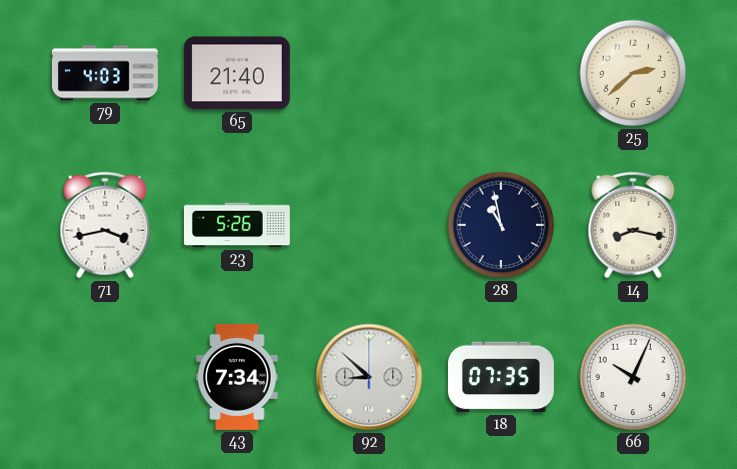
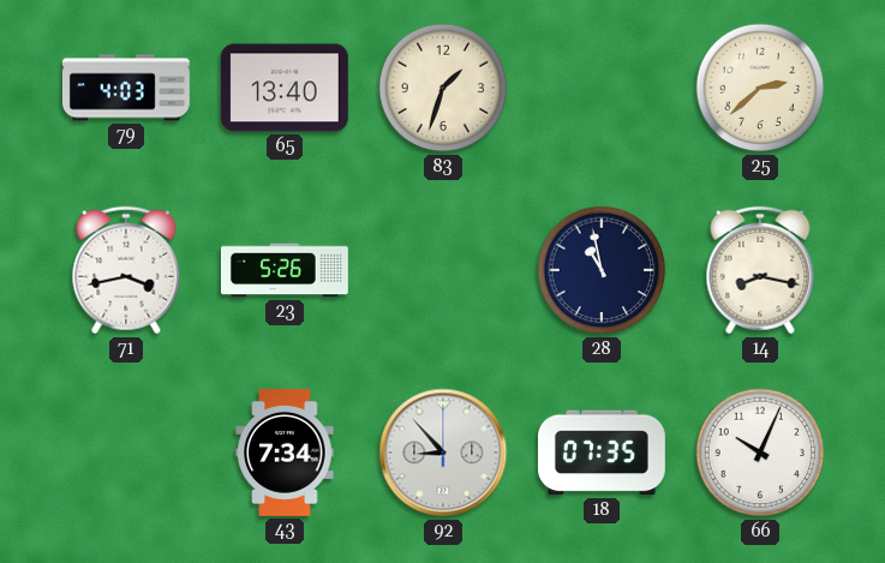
65: 21:40 -> 13:40
83: none -> 1:33
92: 8:52 -> 8:53
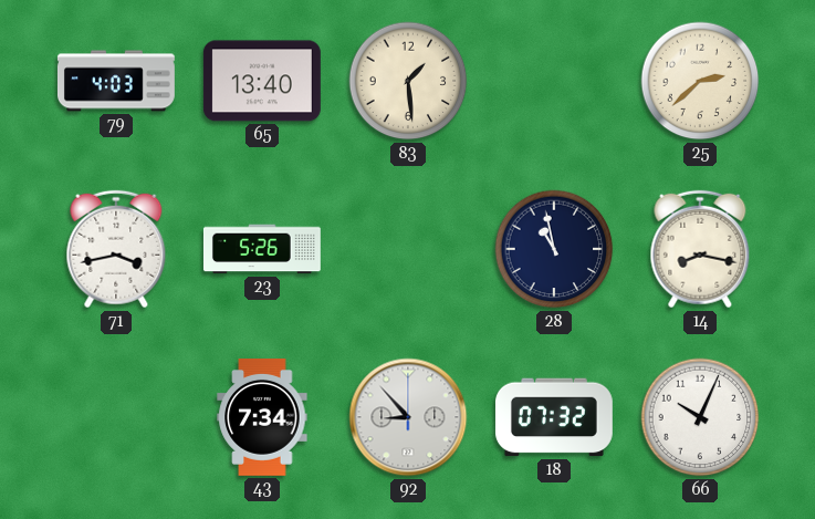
83: 1:33 -> 1:29
18: 07:35 -> 07:32
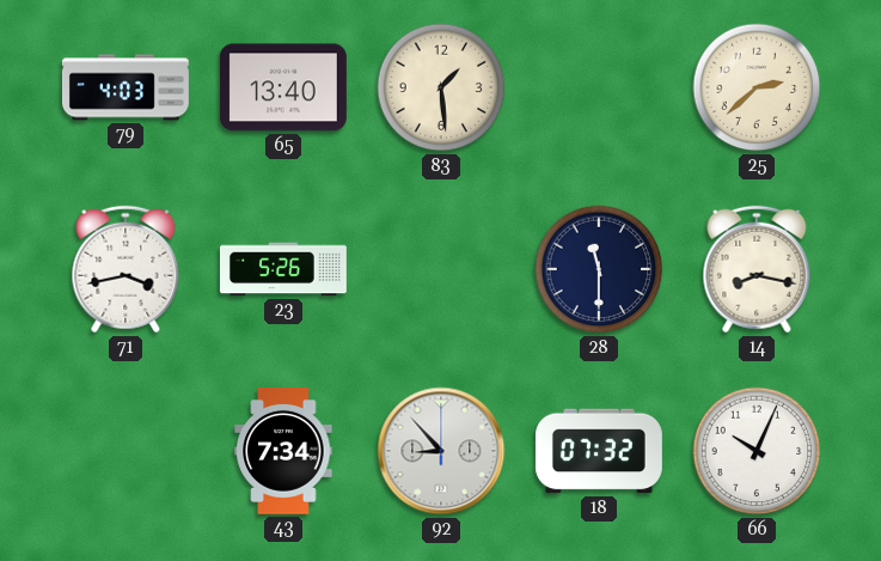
28: 10:58 -> 11:30
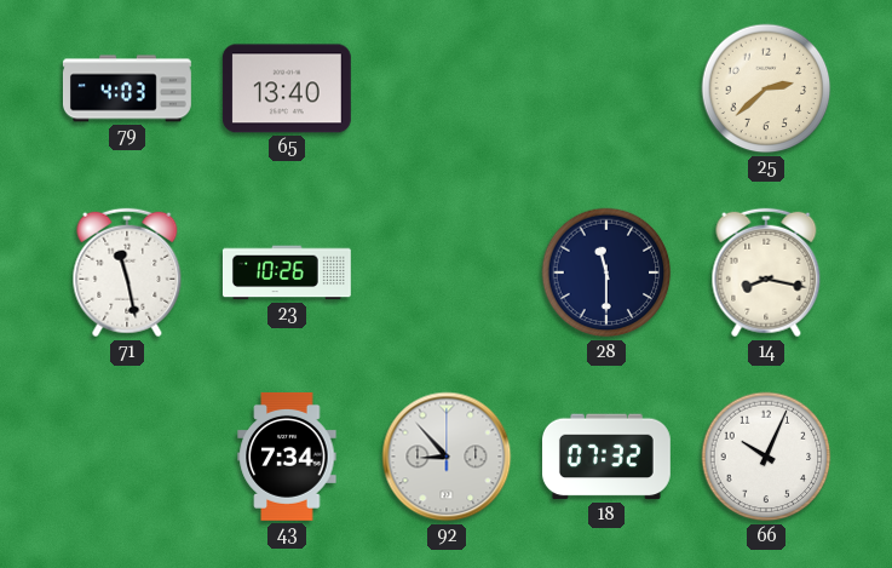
83: 1:29 -> none
71: 3:43 -> 11:28
23: 5:26 -> 10:26
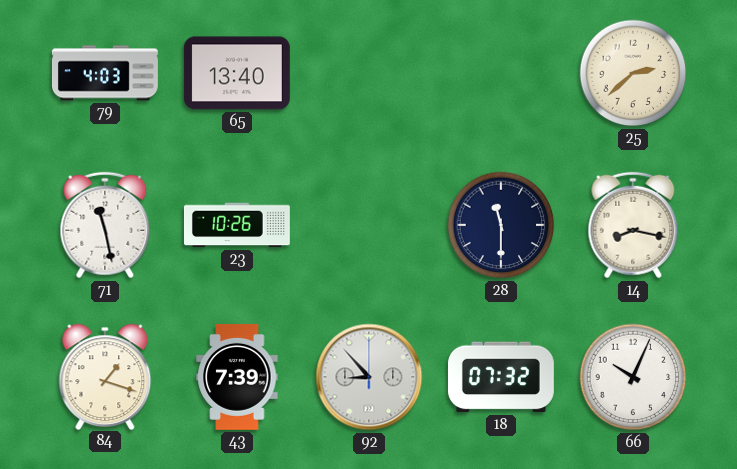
84: none -> 1:18
43: 7:34 -> 7:39
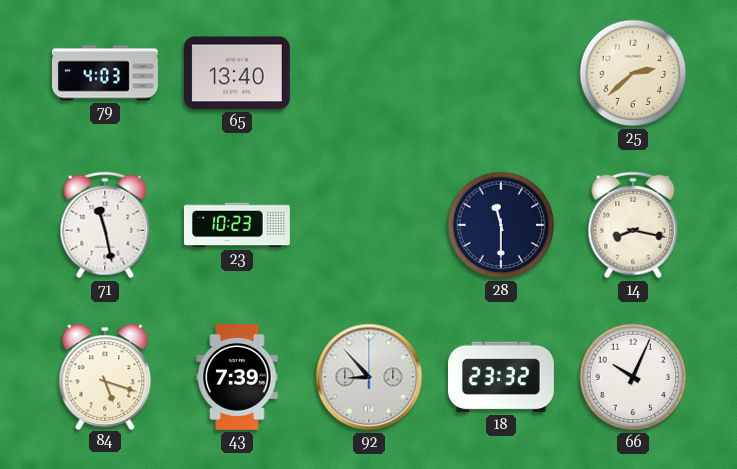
23: 10:26 -> 10:23
84: 1:18 -> 5:18
18: 07:32 -> 23:32
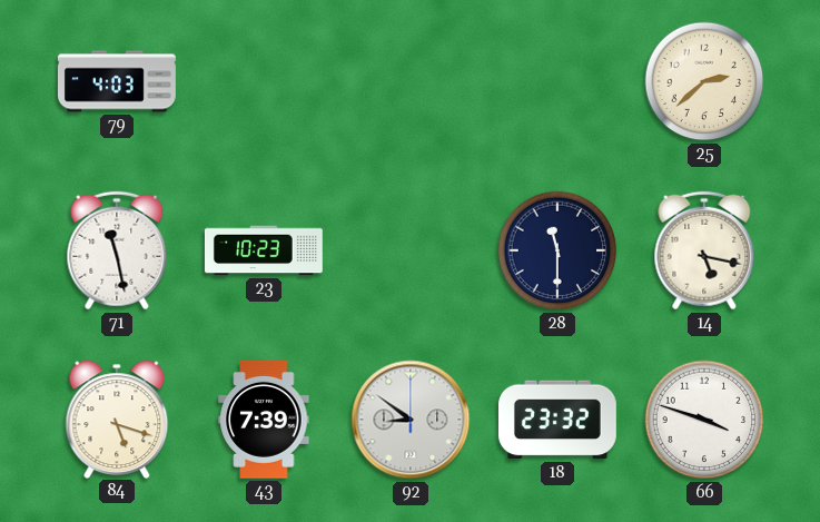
65: 13:40 -> none
14: 8:17 -> 5:17
92: 8:53 -> 8:51
66: 10:04 -> 3:48
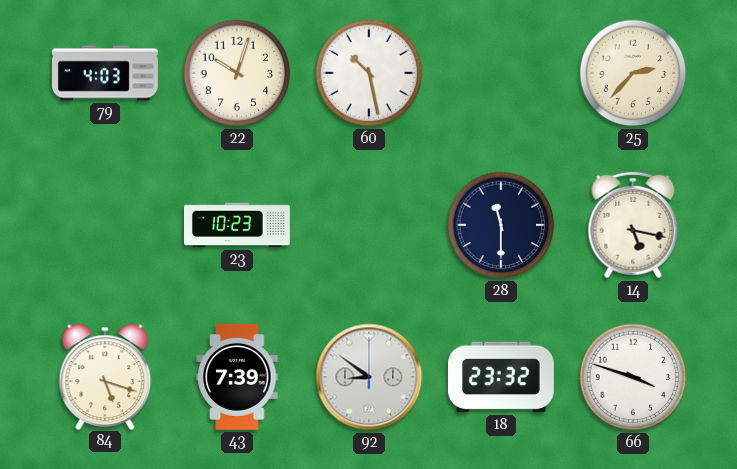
22: none -> 10:03
60: none -> 10:28
25: 2:38 -> 2:37
71: 11:28 -> none
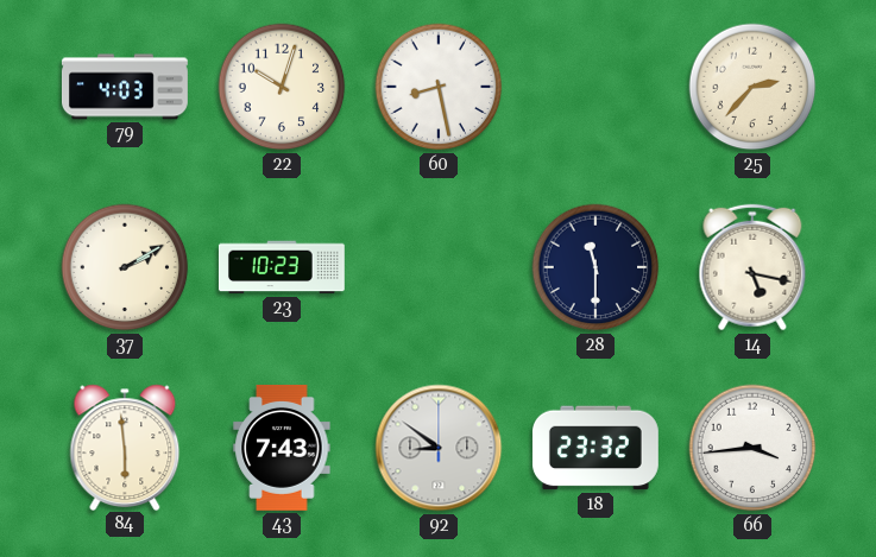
60: 10:28 -> 8:28
37: none -> 2:10
84: 5:18 -> 5:59
43: 7:39 -> 7:43
66: 3:48 -> 3:44
